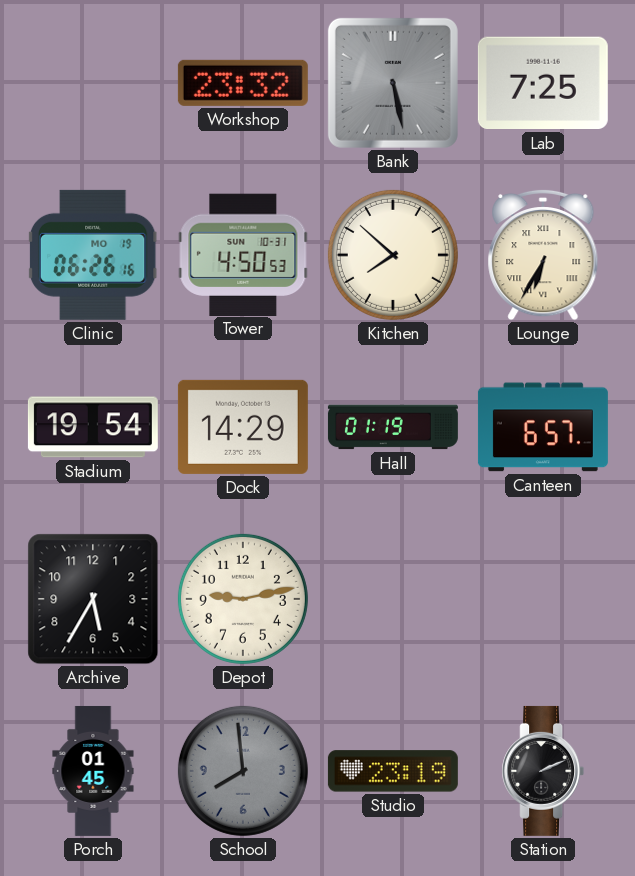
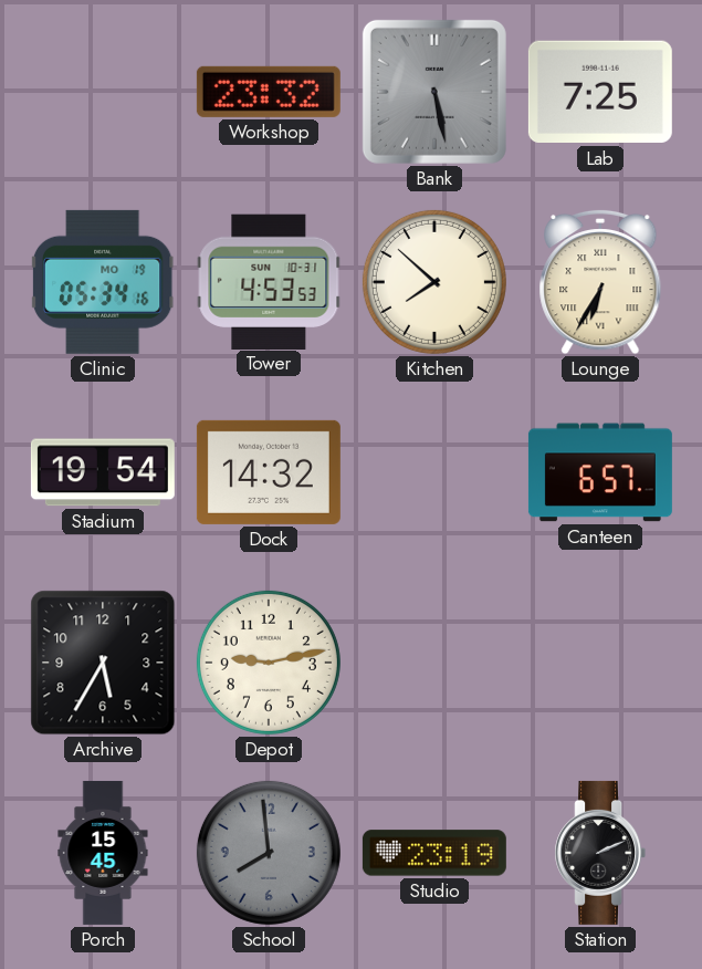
Clinic: 06:26 -> 05:34
Tower: 4:50 -> 4:53
Dock: 14:29 -> 14:32
Hall: 01:19 -> none
Porch: 01:45 -> 15:45
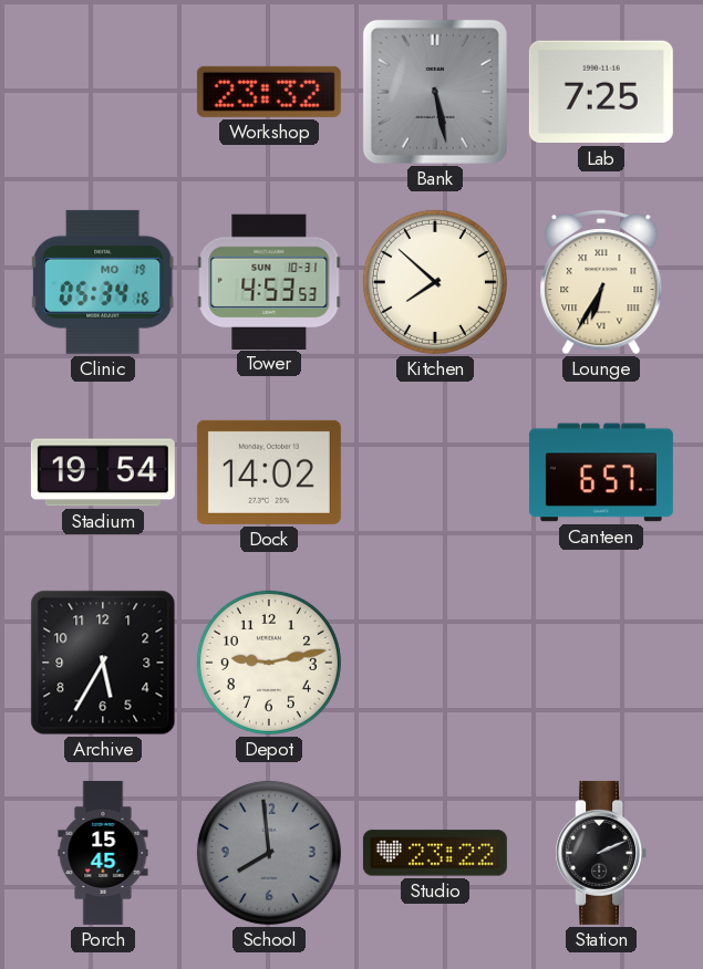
Dock: 14:32 -> 14:02
Studio: 23:19 -> 23:22
